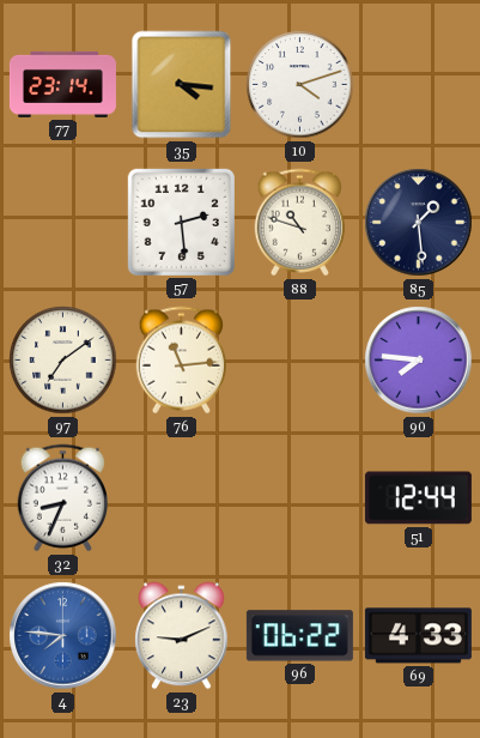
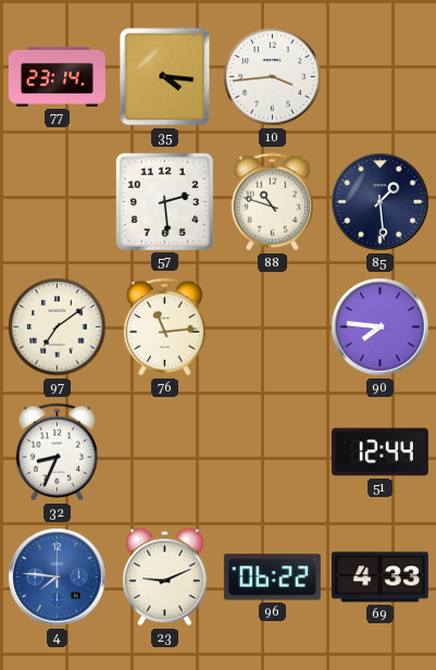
10: 4:12 -> 3:44
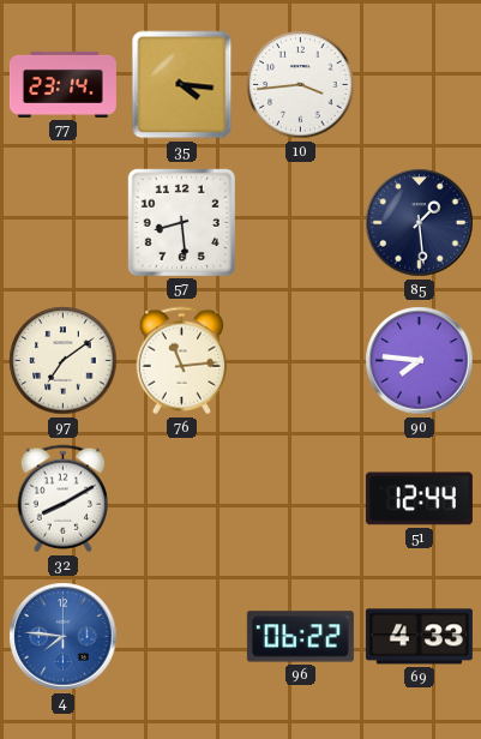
57: 2:29 -> 8:29
88: 10:48 -> none
32: 8:34 -> 8:10
23: 9:11 -> none
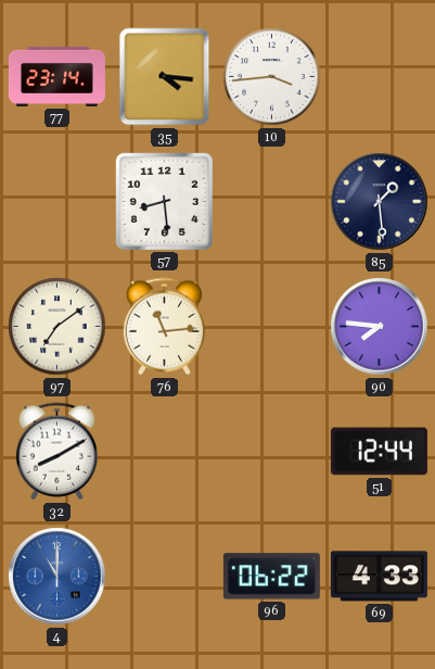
4: 7:46 -> 11:00
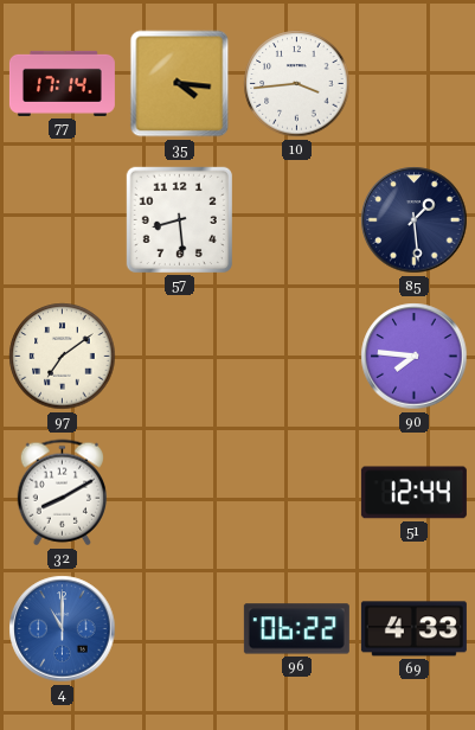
77: 23:14 -> 17:14
76: 11:14 -> none
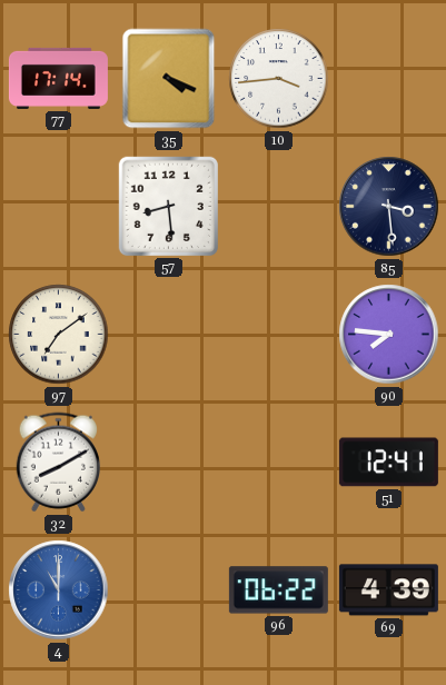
35: 4:16 -> 4:19
85: 1:29 -> 3:29
51: 12:44 -> 12:41
69: 4:33 -> 4:39
